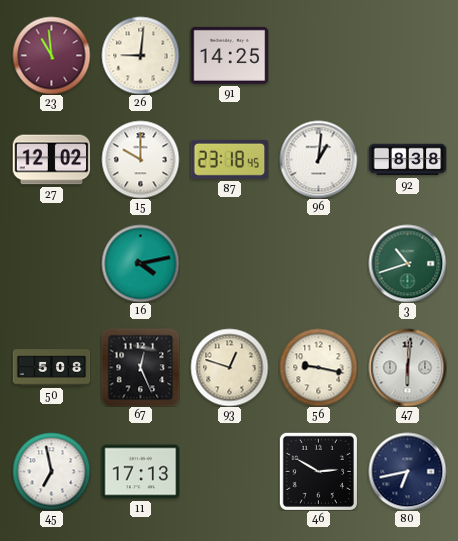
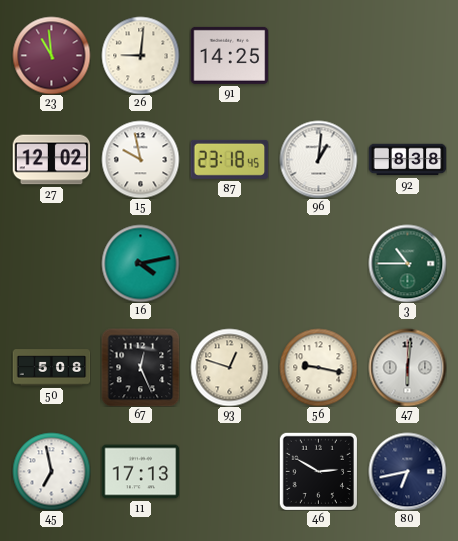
15: 10:00 -> 9:58
3: 10:42 -> 10:45
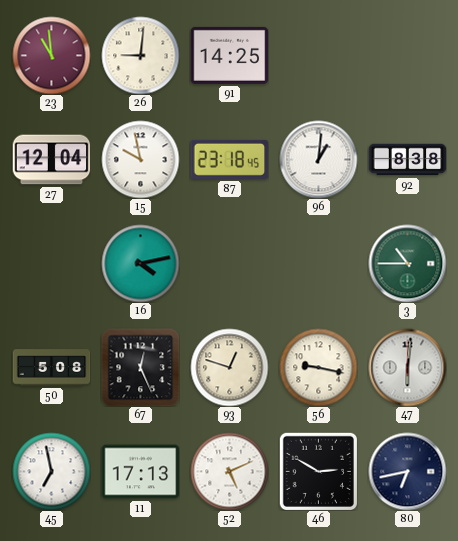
27: 12:02 -> 12:04
52: none -> 5:11
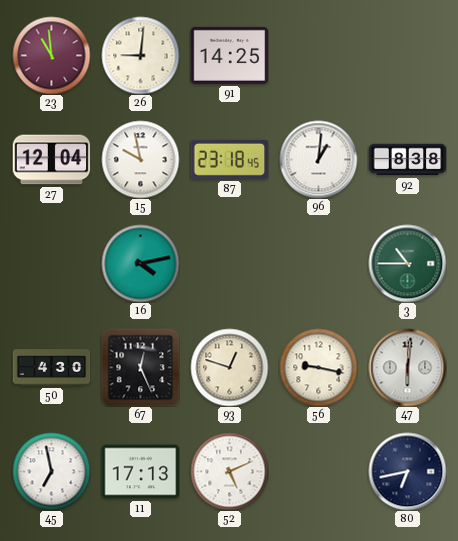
50: 5:08 -> 4:30
46: 2:50 -> none
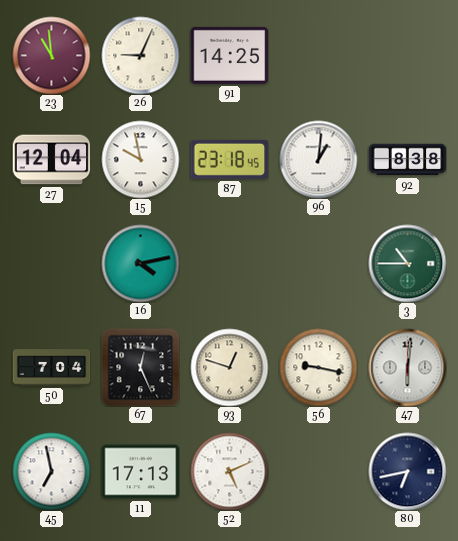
26: 9:01 -> 9:04
50: 4:30 -> 7:04
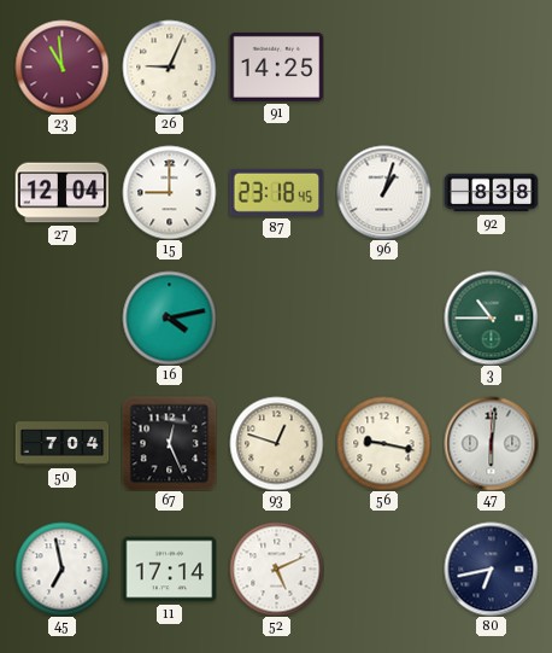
15: 9:58 -> 9:00
96: 1:01 -> 1:03
11: 17:13 -> 17:14
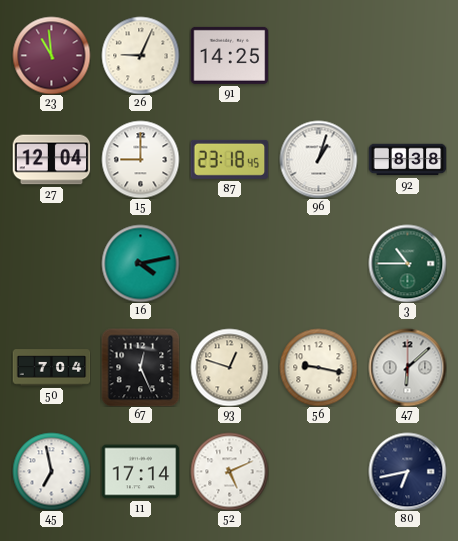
47: 6:01 -> 6:08
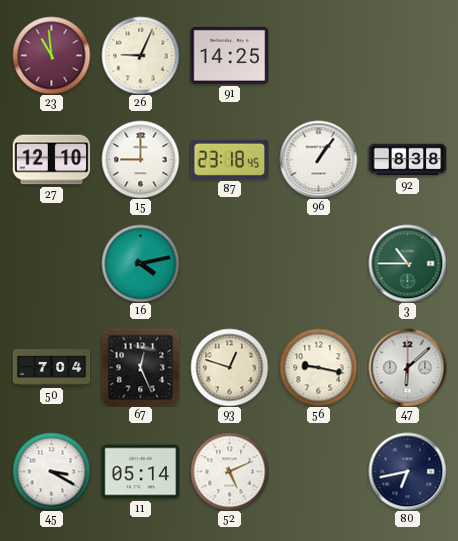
27: 12:04 -> 12:10
96: 1:03 -> 1:06
45: 6:58 -> 3:20
11: 17:14 -> 05:14
